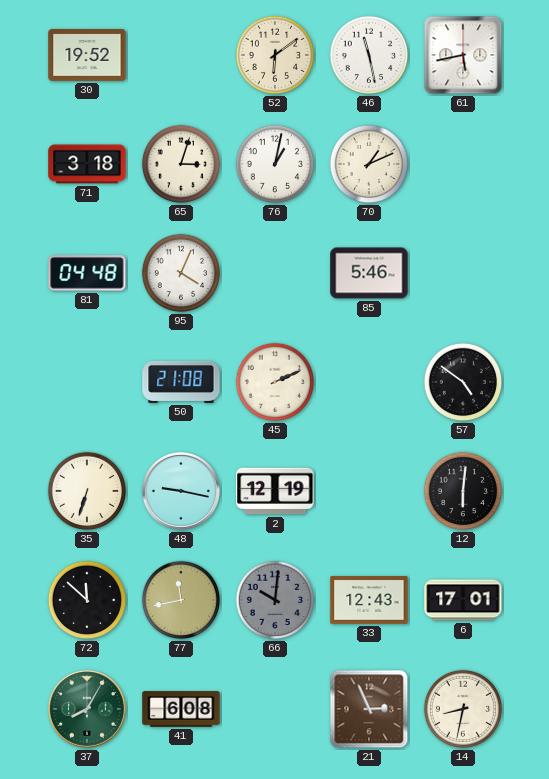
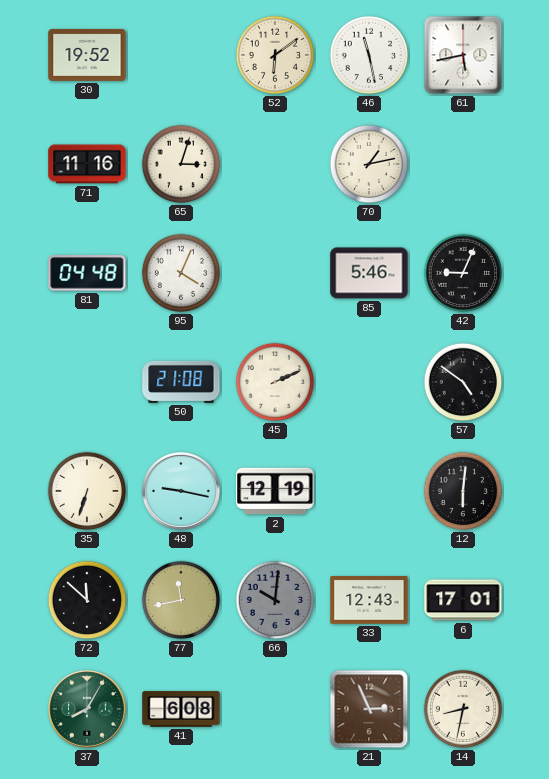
71: 3:18 -> 11:16
76: 1:02 -> none
70: 1:11 -> 1:13
42: none -> 9:04
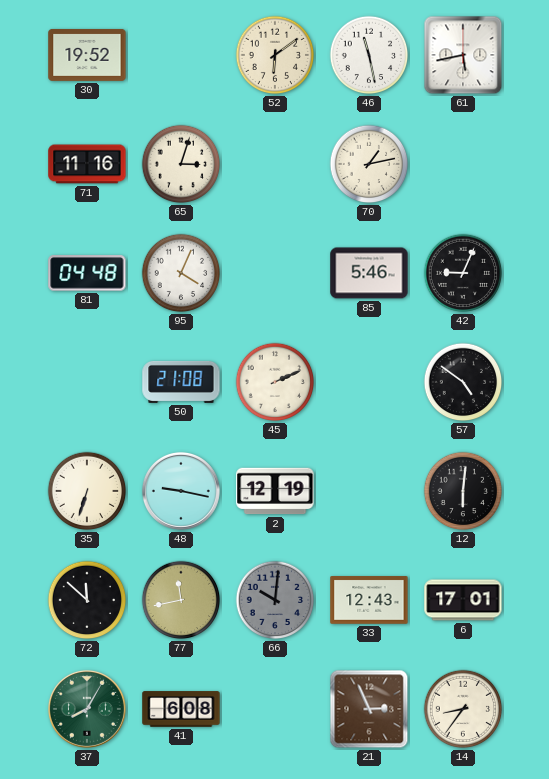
14: 8:32 -> 8:36
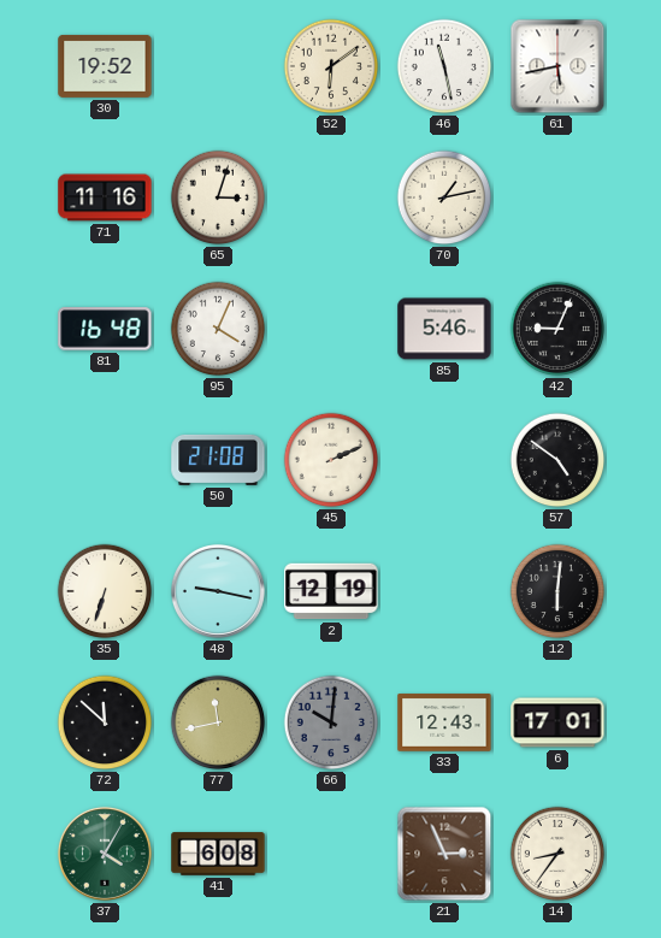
81: 04:48 -> 16:48
37: 8:05 -> 4:05
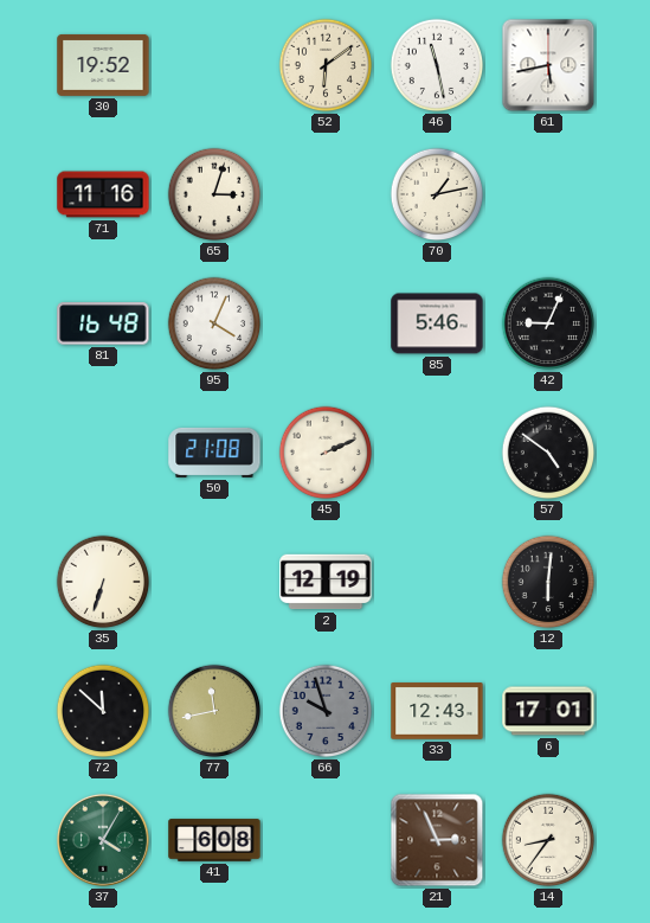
48: 9:17 -> none
66: 10:01 -> 9:57
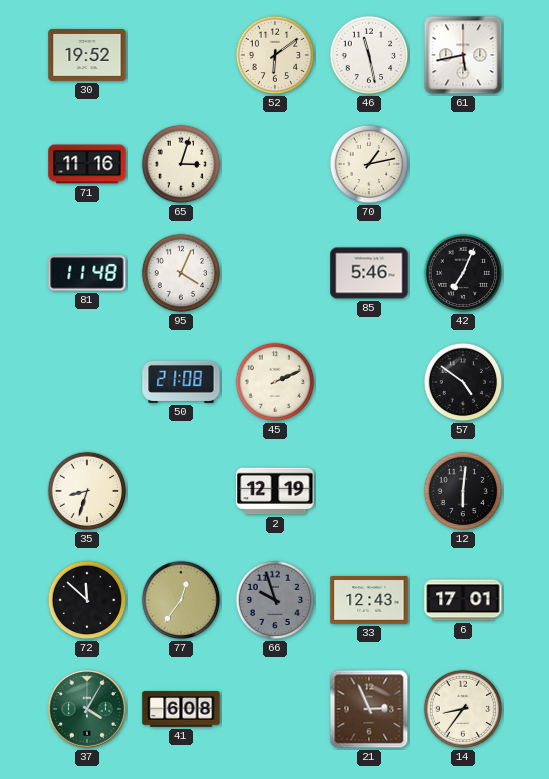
81: 16:48 -> 11:48
42: 9:04 -> 7:04
35: 6:33 -> 8:33
77: 11:43 -> 12:36
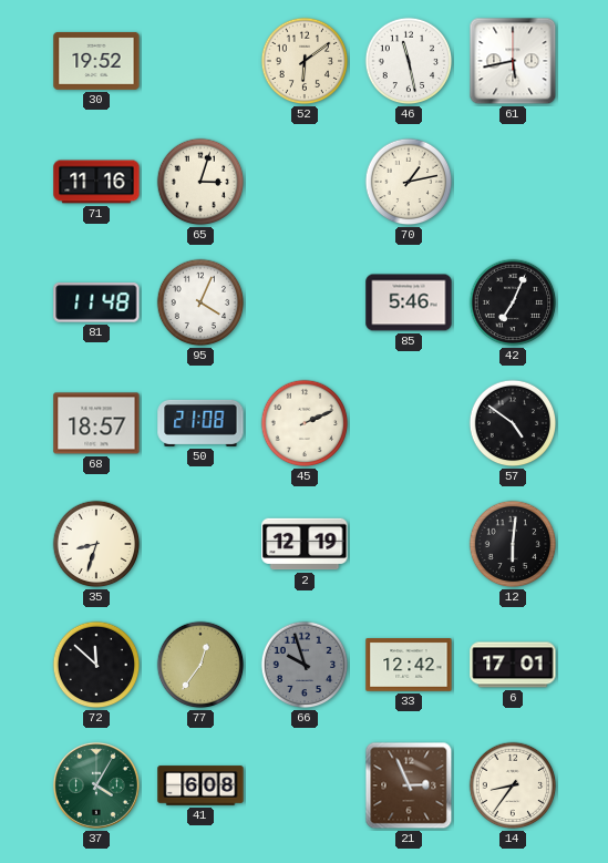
68: none -> 18:57
33: 12:43 -> 12:42
